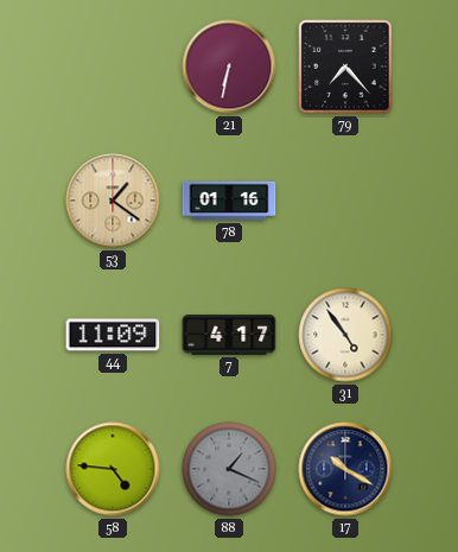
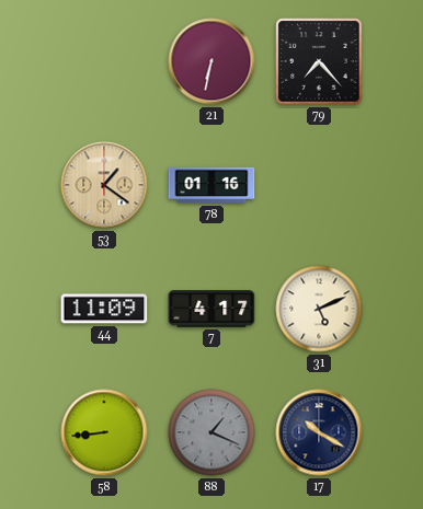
31: 4:54 -> 5:11
58: 4:46 -> 8:44
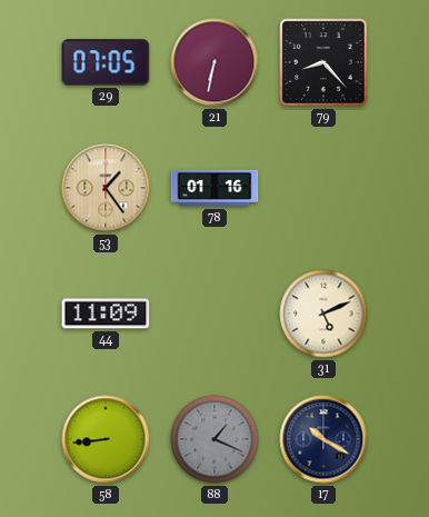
29: none -> 07:05
79: 7:23 -> 8:23
53: 1:21 -> 1:24
7: 4:17 -> none
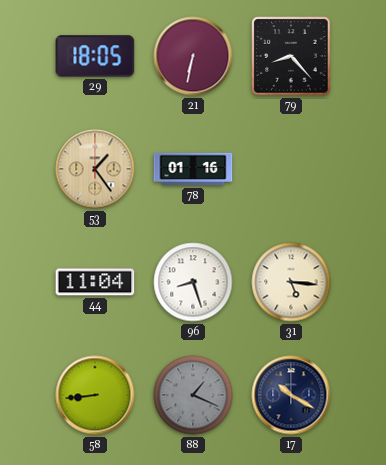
29: 07:05 -> 18:05
44: 11:09 -> 11:04
96: none -> 8:27
31: 5:11 -> 5:16
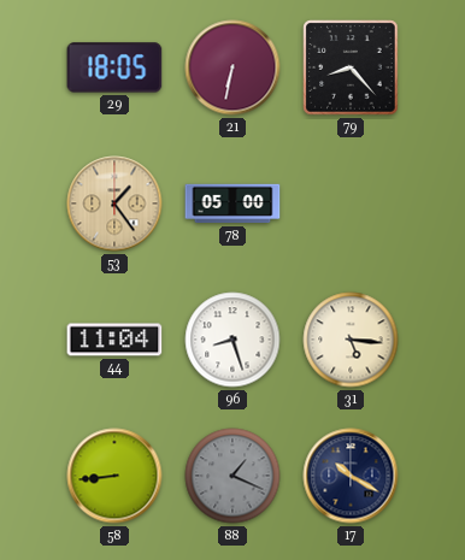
78: 01:16 -> 05:00
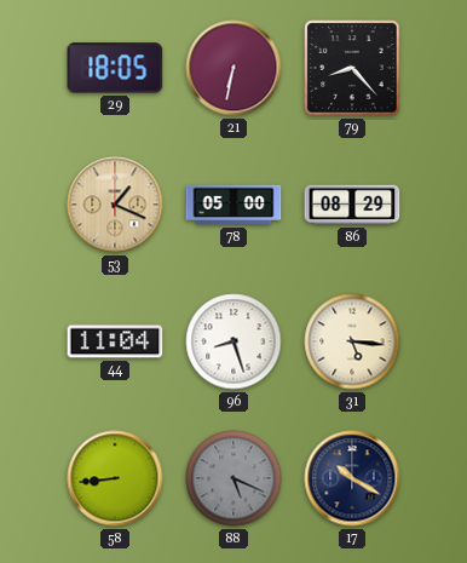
53: 1:24 -> 1:19
86: none -> 08:29
88: 1:19 -> 5:19
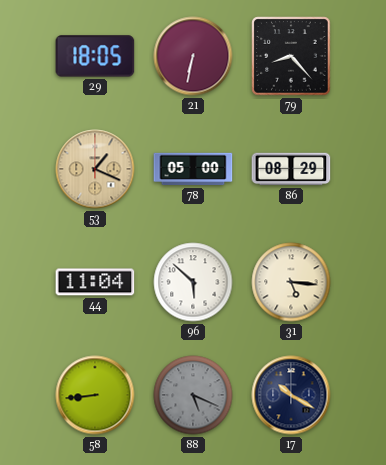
96: 8:27 -> 5:52
